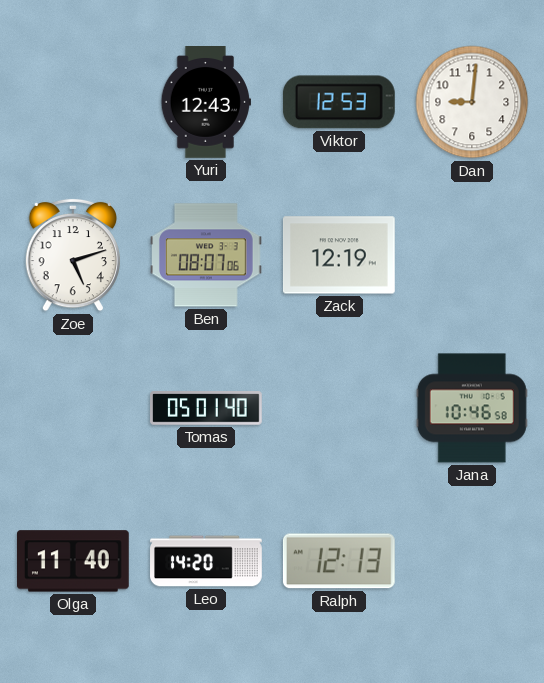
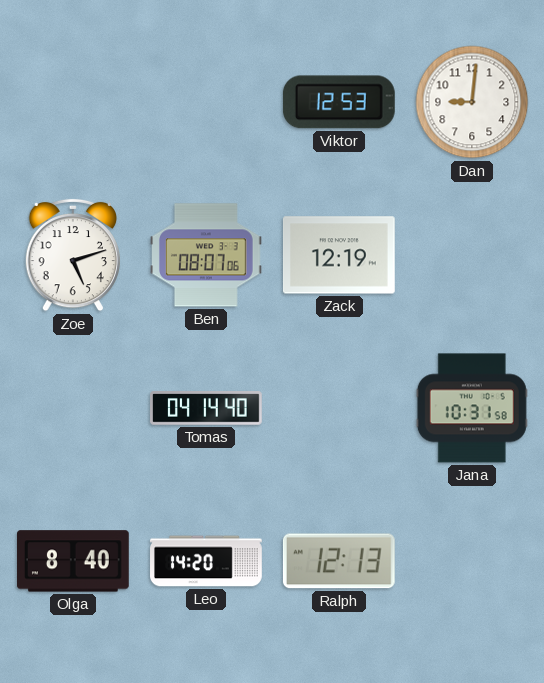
Yuri: 12:43 -> none
Tomas: 05:01 -> 04:14
Jana: 10:46 -> 10:31
Olga: 11:40 -> 8:40
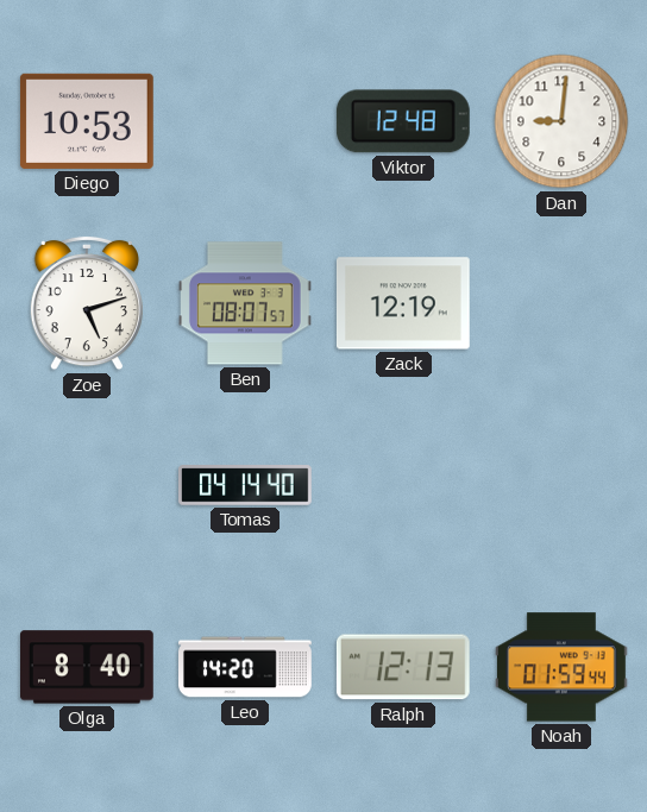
Diego: none -> 10:53
Viktor: 12:53 -> 12:48
Ben: 08:07:06 -> 08:07:57
Jana: 10:31 -> none
Noah: none -> 01:59
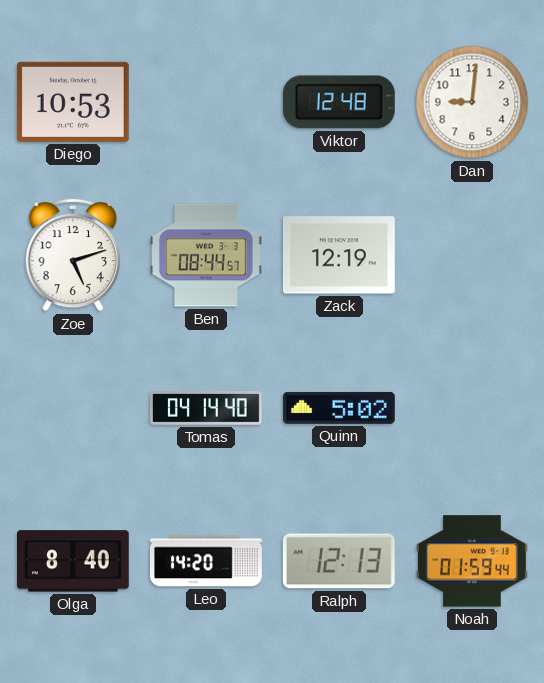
Ben: 08:07 -> 08:44
Quinn: none -> 5:02
